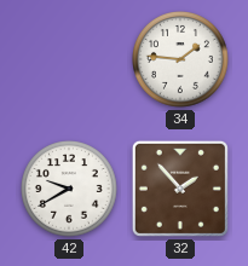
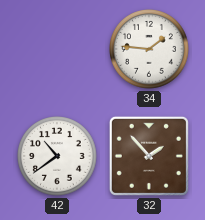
42: 9:40 -> 10:39
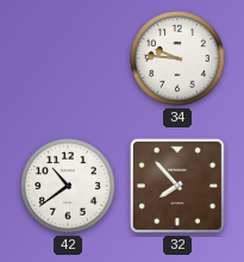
34: 1:46 -> 9:46
32: 1:53 -> 7:53
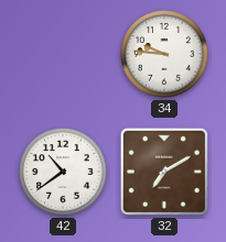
32: 7:53 -> 7:10
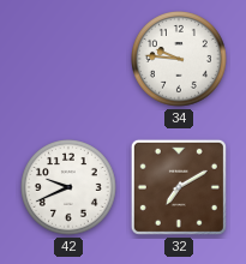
42: 10:39 -> 9:41
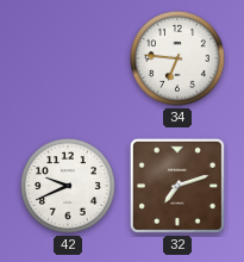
34: 9:46 -> 6:46
32: 7:10 -> 7:12
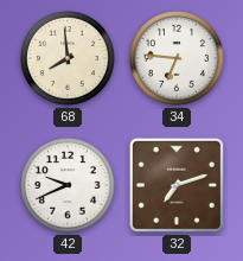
68: none -> 7:59
